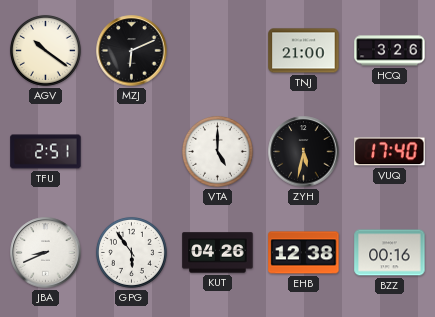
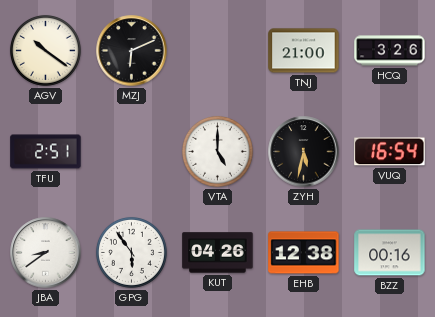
VUQ: 17:40 -> 16:54
JBA: 8:41 -> 8:39
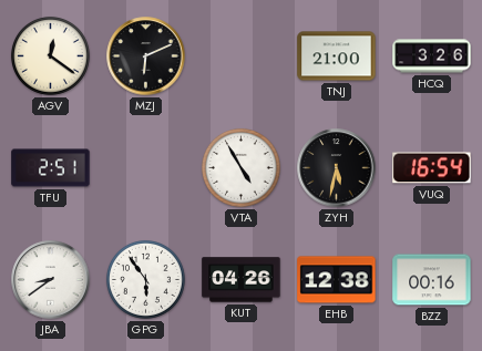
AGV: 10:21 -> 12:21
VTA: 5:00 -> 4:55
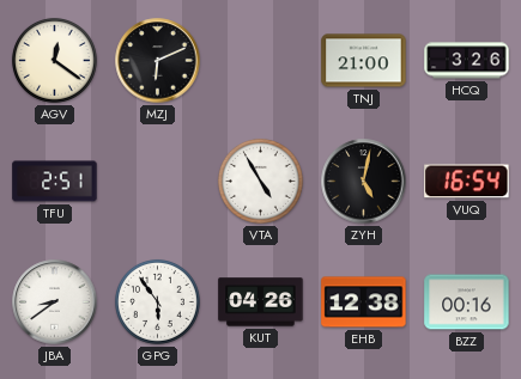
ZYH: 5:32 -> 5:02
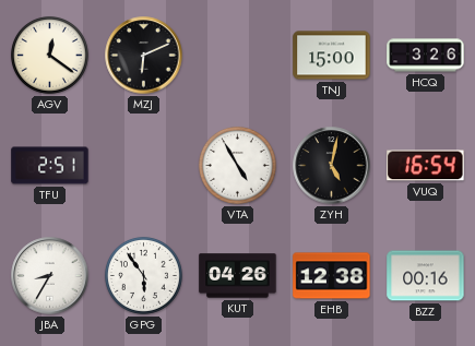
TNJ: 21:00 -> 15:00
JBA: 8:39 -> 8:35
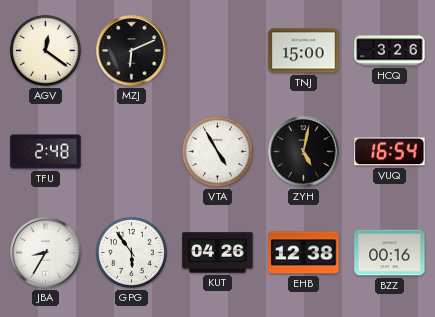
TFU: 2:51 -> 2:48
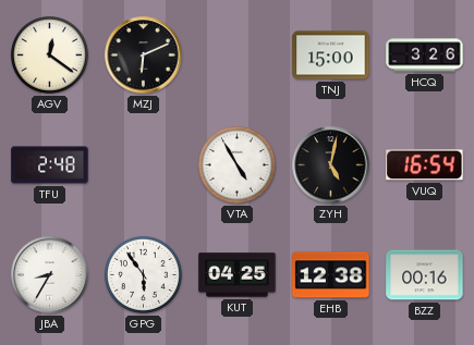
KUT: 04:26 -> 04:25
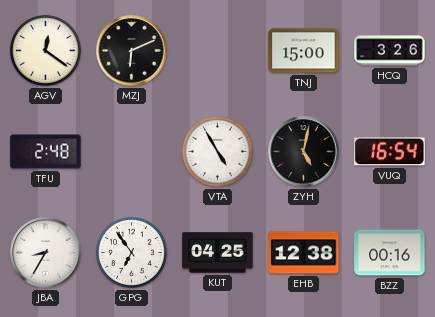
GPG: 5:54 -> 6:54
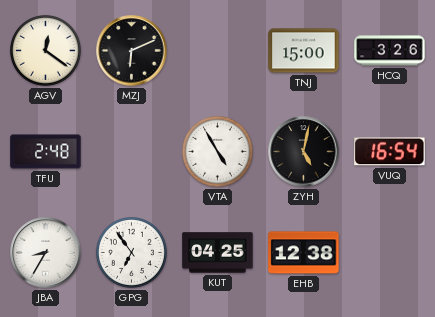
BZZ: 00:16 -> none
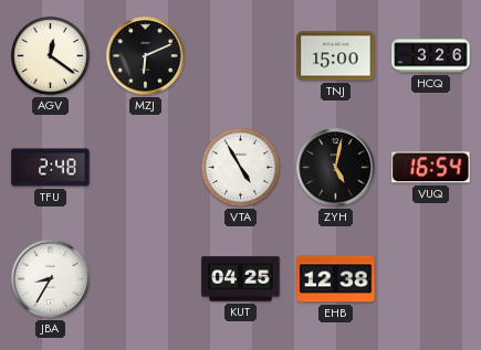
GPG: 6:54 -> none
